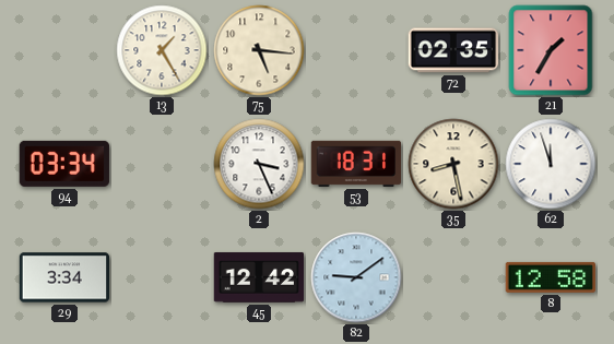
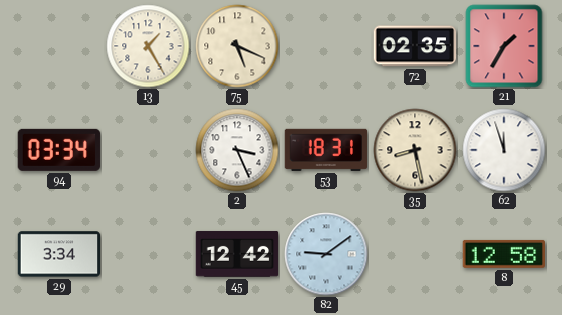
75: 5:16 -> 5:19
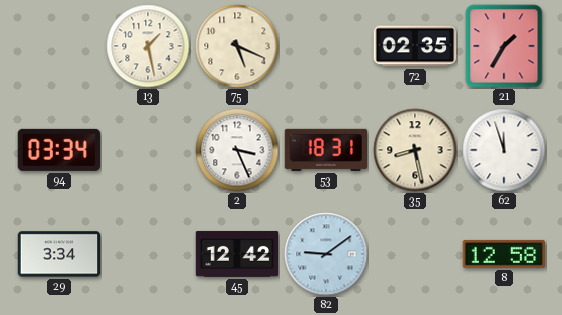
13: 1:25 -> 1:28
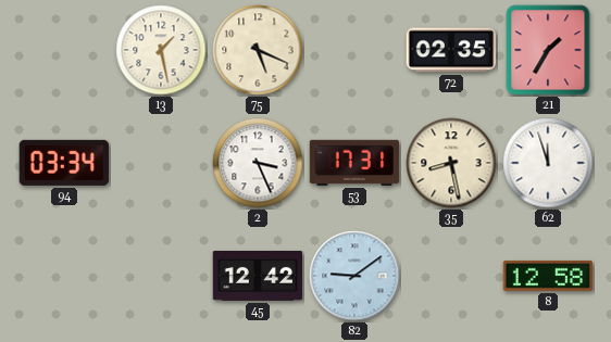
53: 18:31 -> 17:31
29: 3:34 -> none
